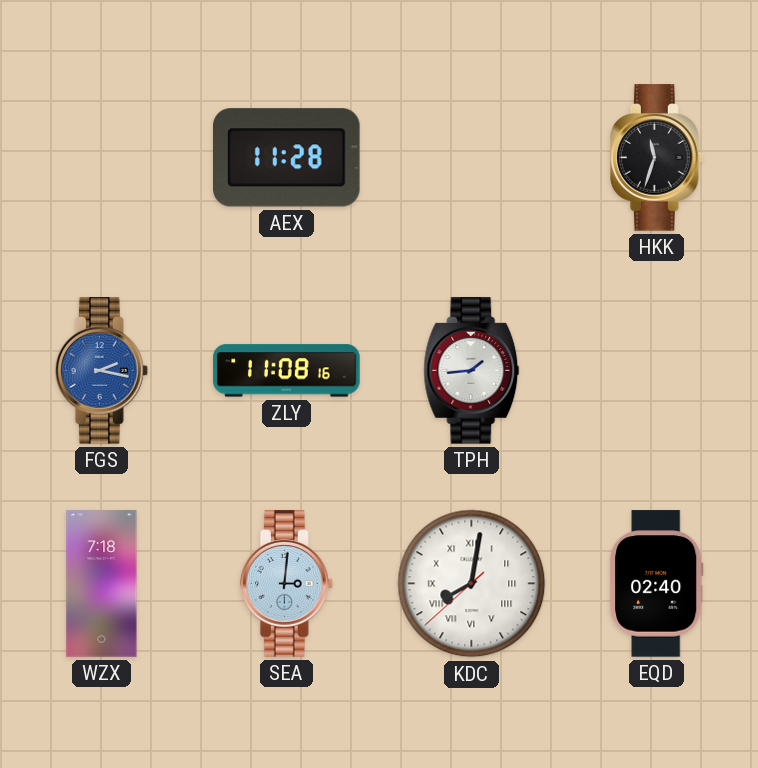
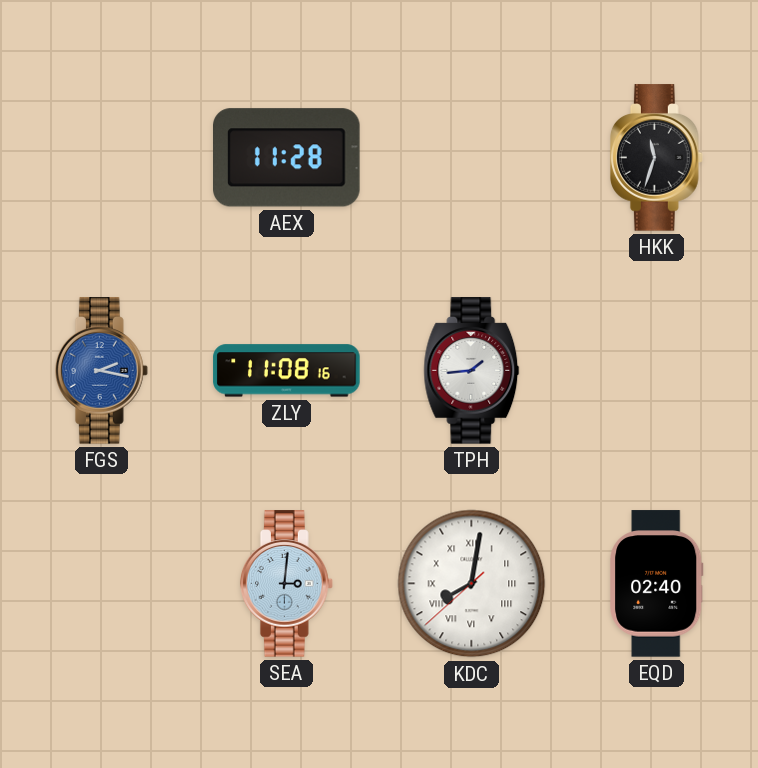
WZX: 7:18 -> none
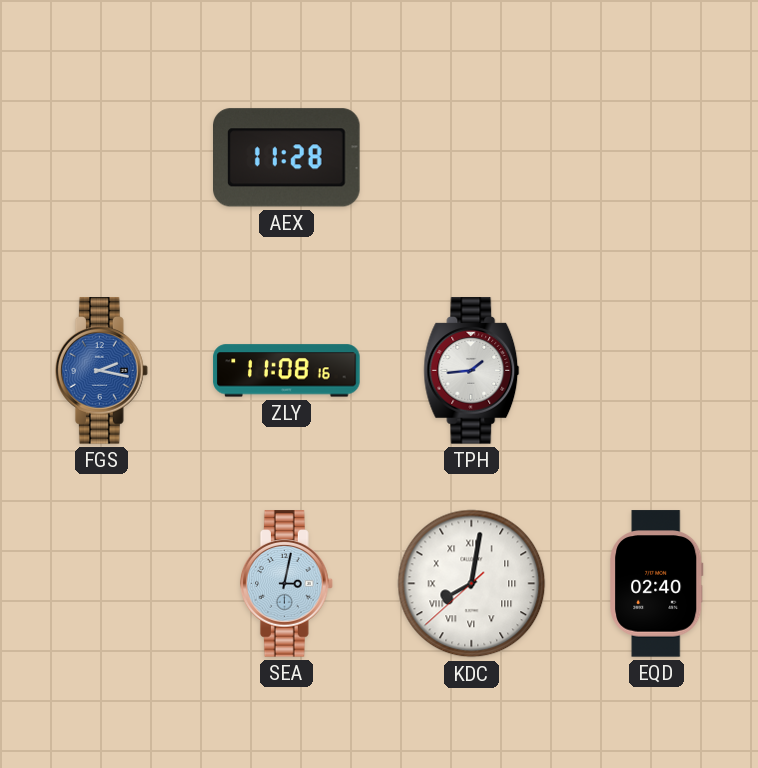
HKK: 11:33 -> none
SEA: 3:01 -> 3:02
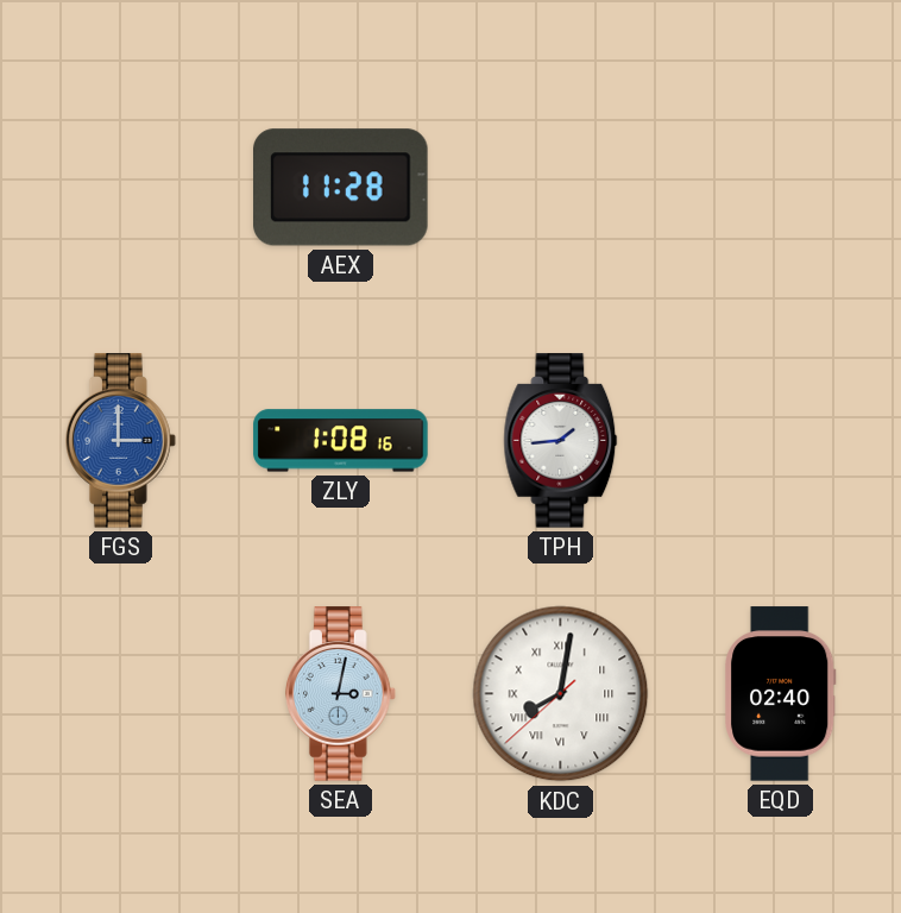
FGS: 2:17 -> 3:00
ZLY: 11:08 -> 1:08
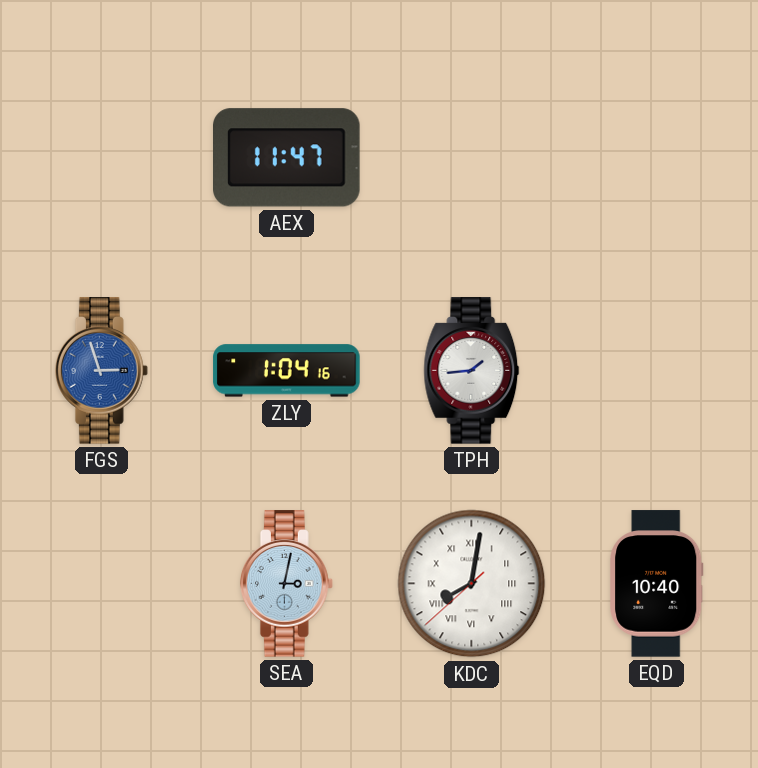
AEX: 11:28 -> 11:47
FGS: 3:00 -> 2:57
ZLY: 1:08 -> 1:04
EQD: 02:40 -> 10:40
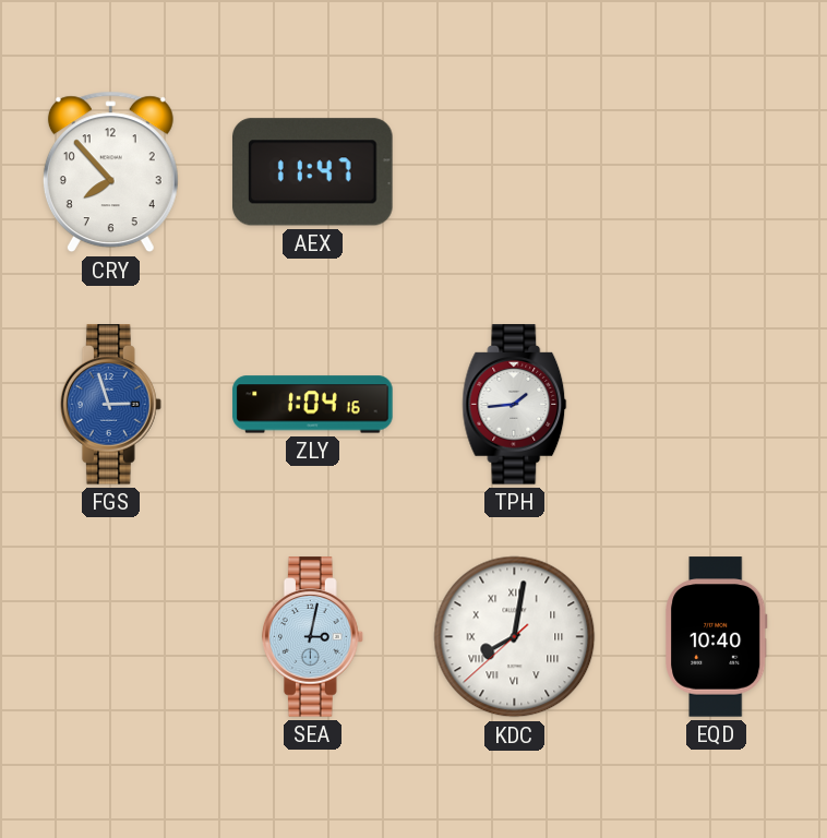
CRY: none -> 7:53
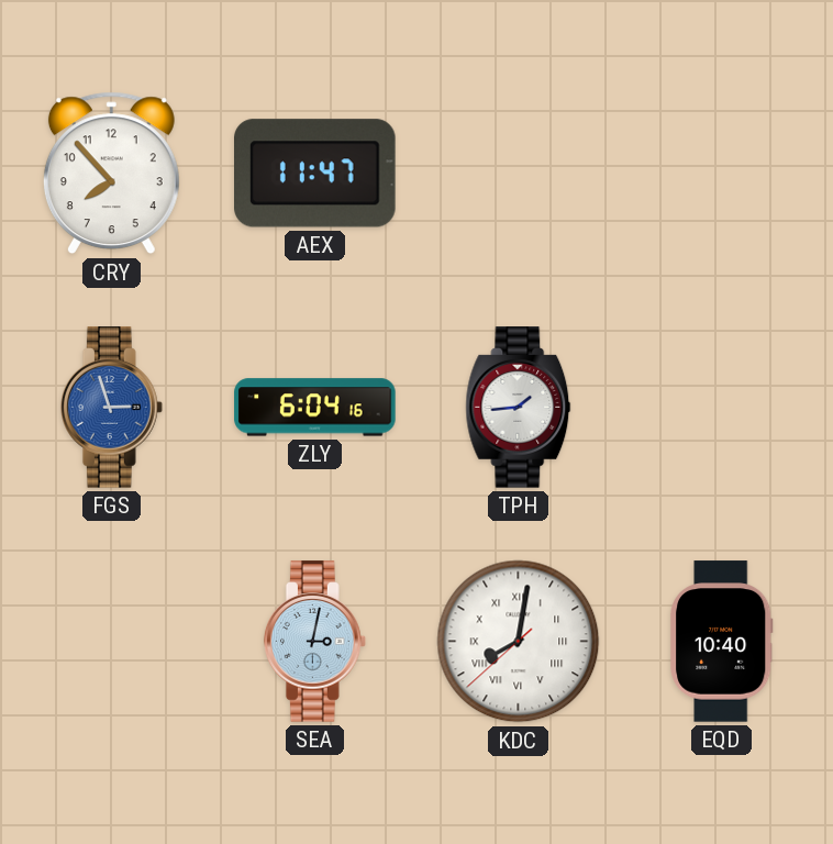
ZLY: 1:04 -> 6:04
